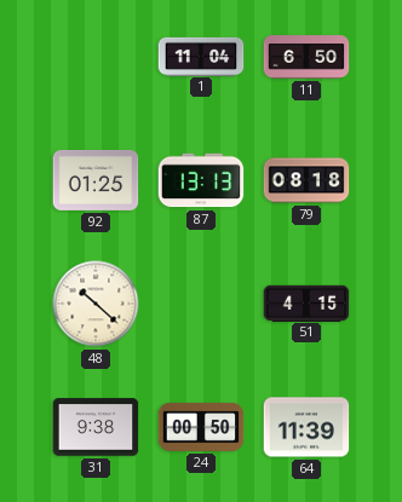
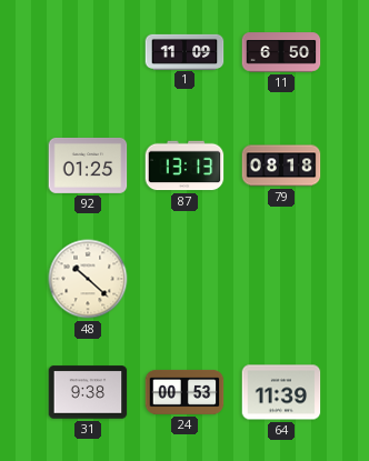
1: 11:04 -> 11:09
51: 4:15 -> none
24: 00:50 -> 00:53
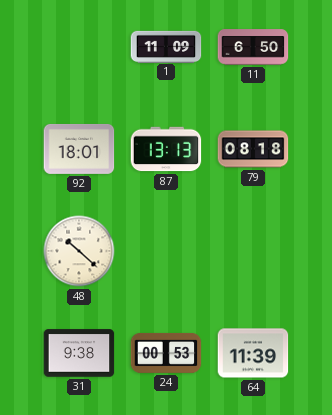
92: 01:25 -> 18:01
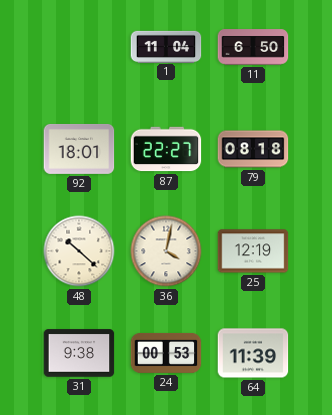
1: 11:09 -> 11:04
87: 13:13 -> 22:27
36: none -> 4:02
25: none -> 12:19
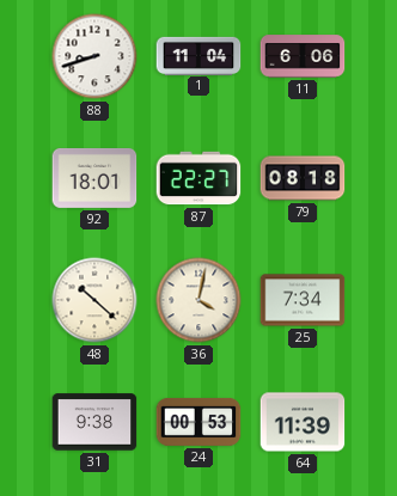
88: none -> 8:42
11: 6:50 -> 6:06
25: 12:19 -> 7:34
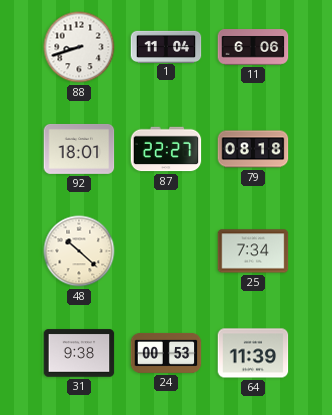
36: 4:02 -> none
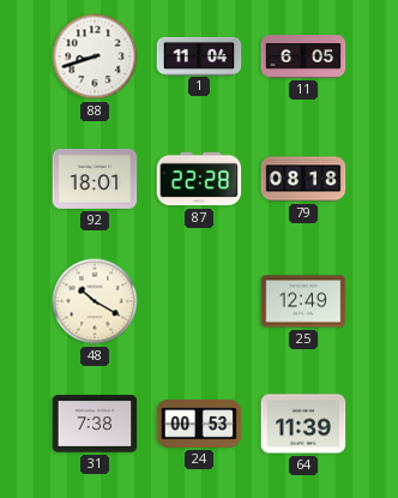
11: 6:06 -> 6:05
87: 22:27 -> 22:28
48: 10:22 -> 10:20
25: 7:34 -> 12:49
31: 9:38 -> 7:38
